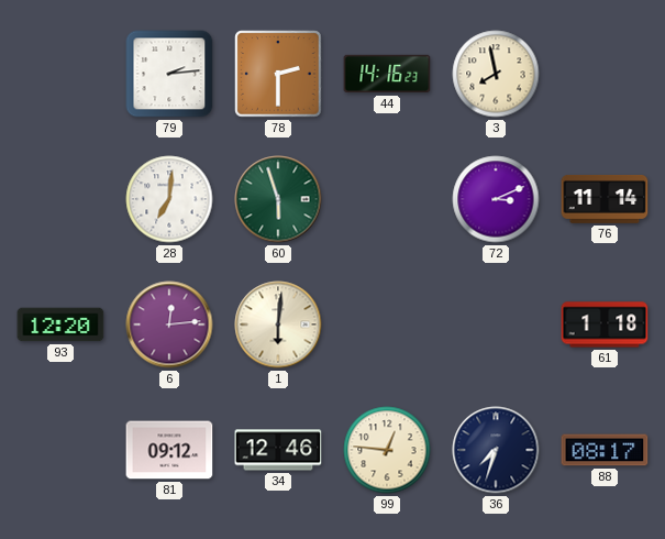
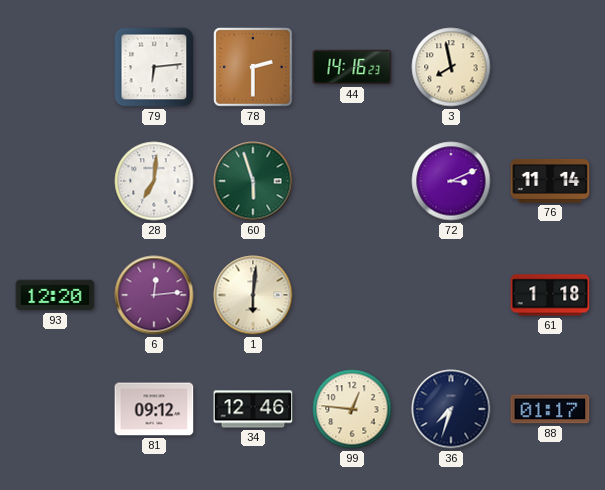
79: 2:14 -> 6:14
88: 08:17 -> 01:17
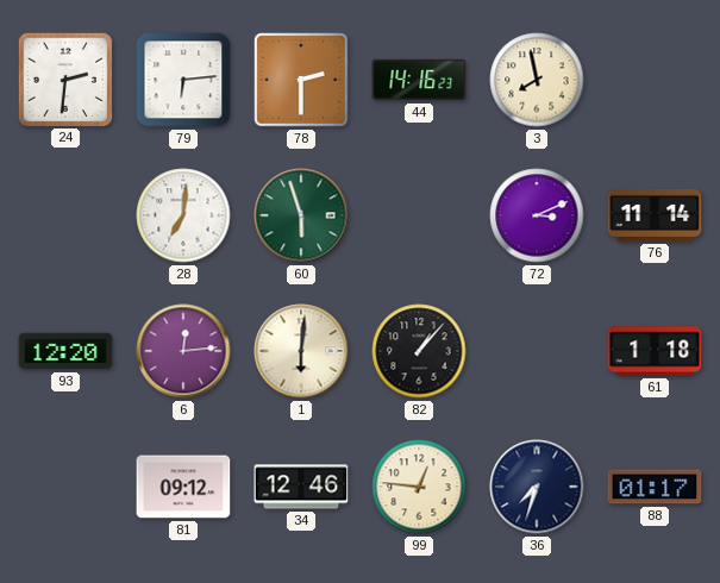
24: none -> 2:31
82: none -> 1:07
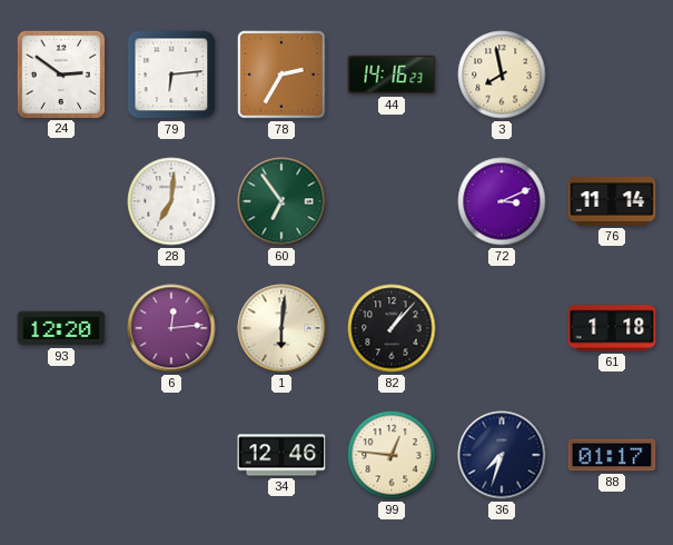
24: 2:31 -> 2:51
78: 2:30 -> 2:35
60: 5:57 -> 6:54
81: 09:12 -> none
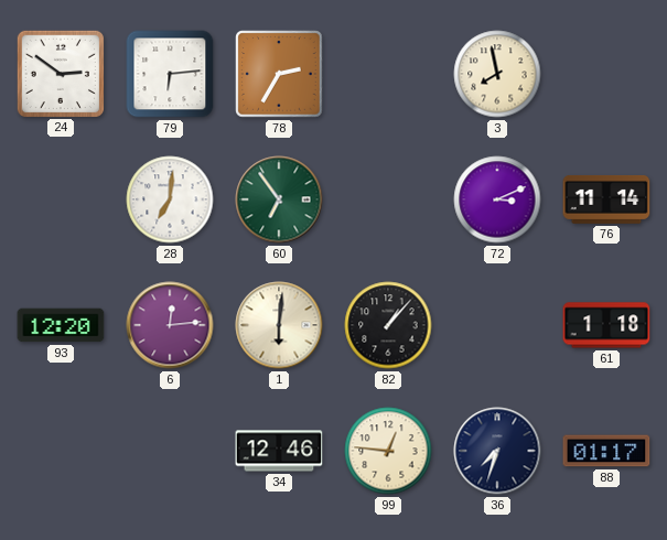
44: 14:16 -> none
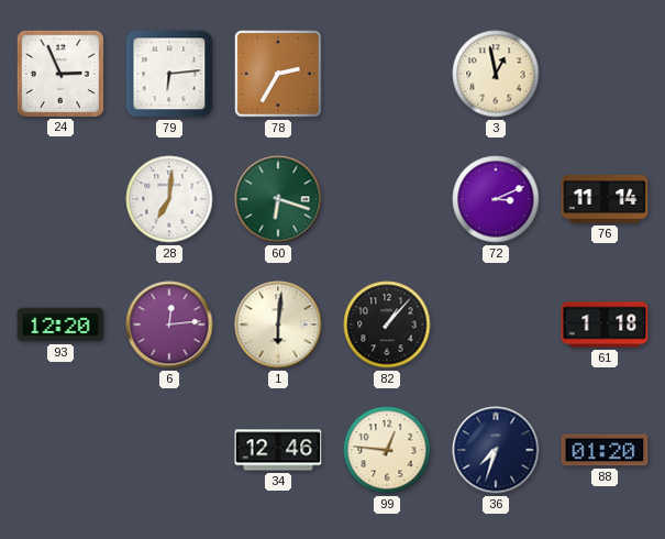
24: 2:51 -> 2:56
3: 7:58 -> 12:58
60: 6:54 -> 6:18
88: 01:17 -> 01:20
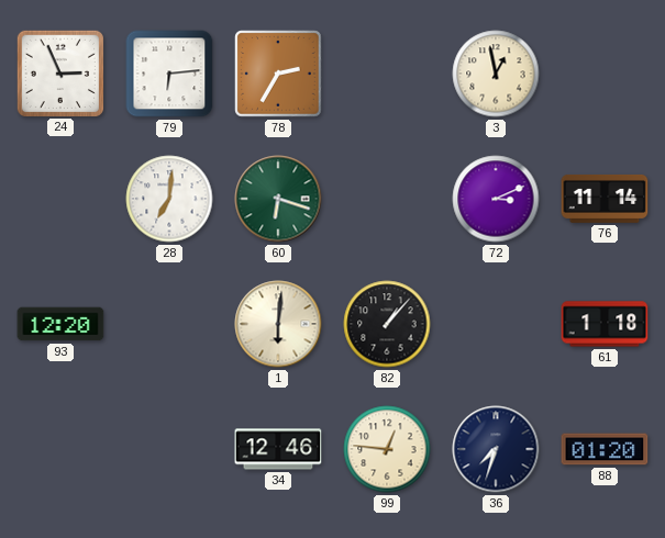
6: 12:14 -> none
